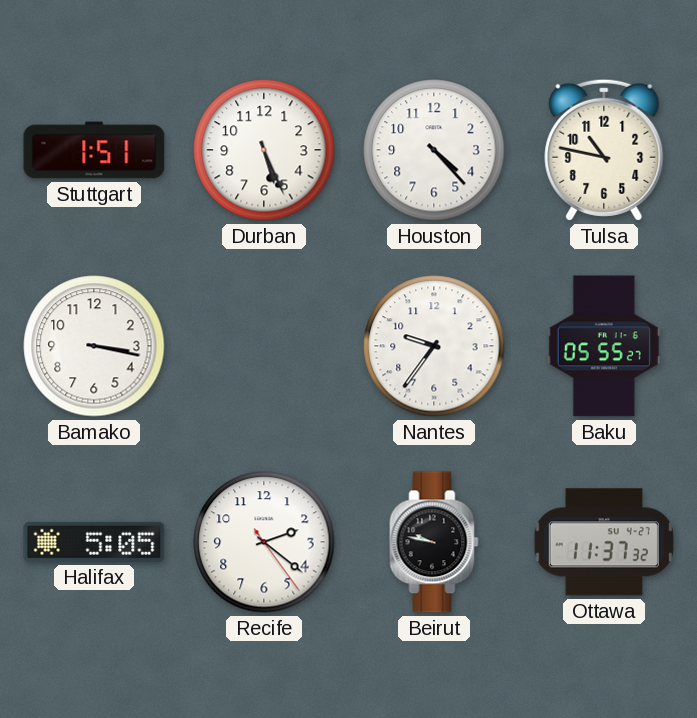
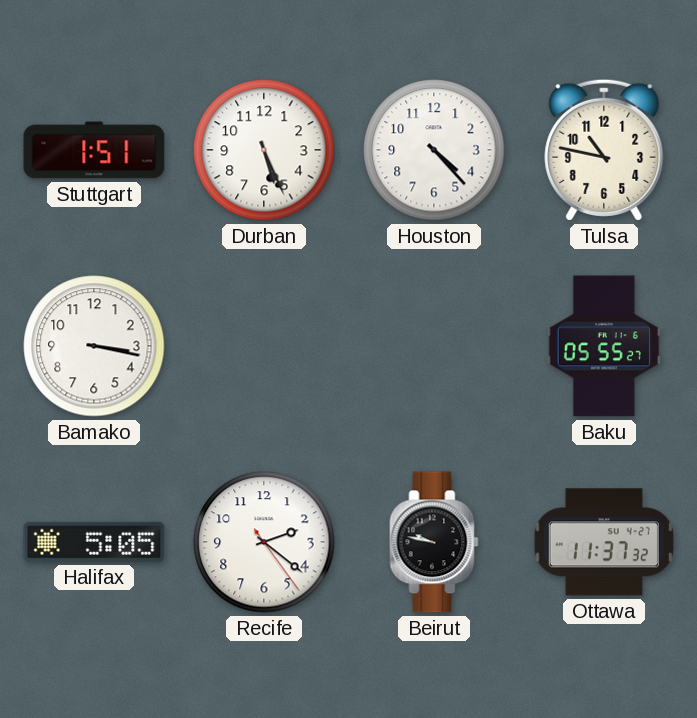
Nantes: 9:36 -> none
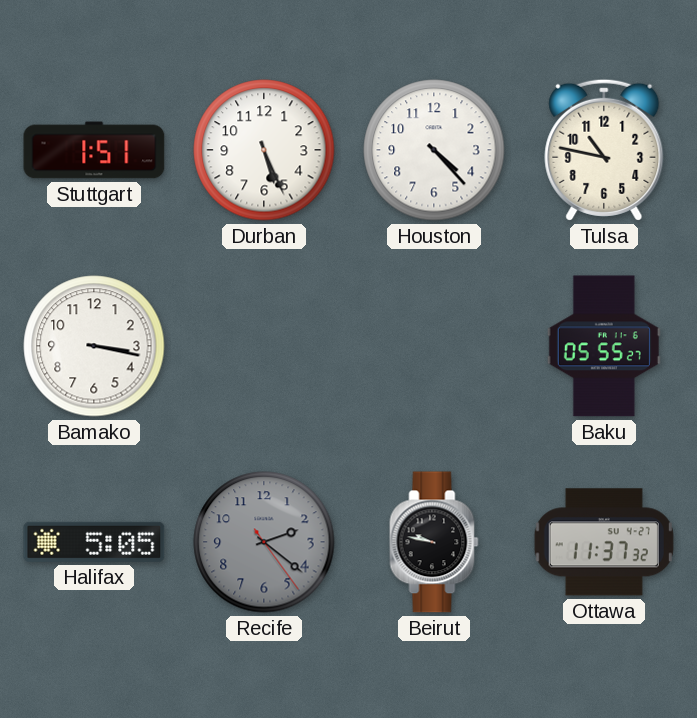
Recife dial: white -> grey
